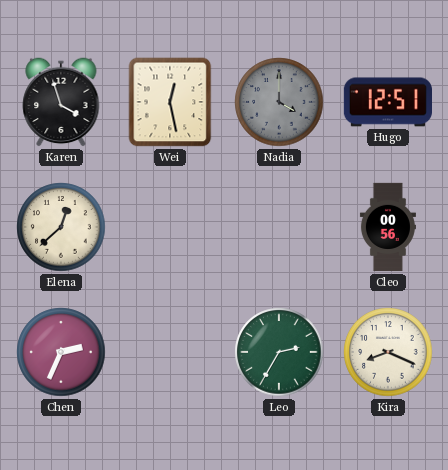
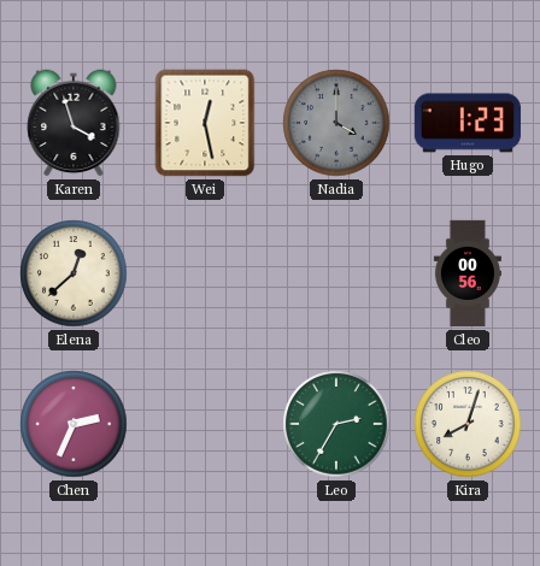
Hugo: 12:51 -> 1:23
Kira: 8:19 -> 8:03
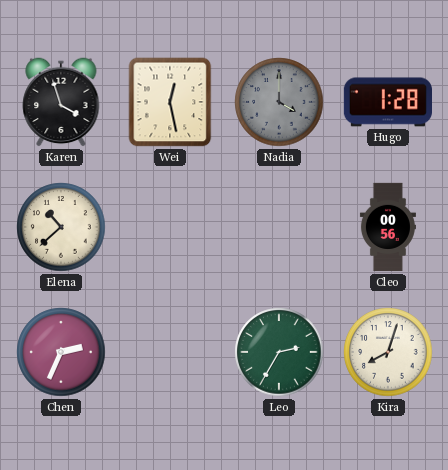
Hugo: 1:23 -> 1:28
Elena: 12:38 -> 10:38
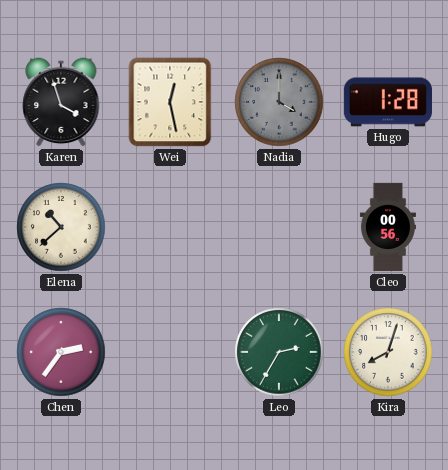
Chen: 2:34 -> 2:36
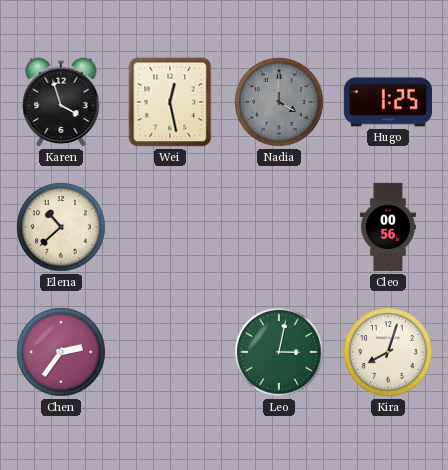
Hugo: 1:28 -> 1:25
Leo: 2:35 -> 3:02
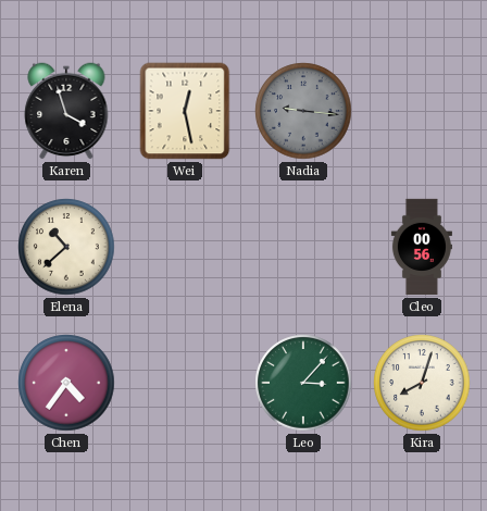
Nadia: 4:00 -> 9:16
Hugo: 1:25 -> none
Chen: 2:36 -> 4:36
Leo: 3:02 -> 3:07
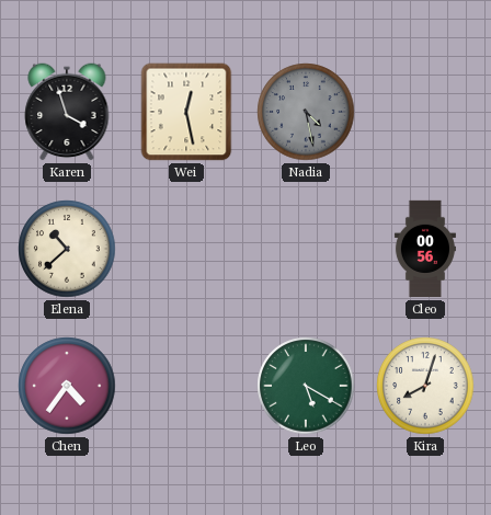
Nadia: 9:16 -> 4:28
Leo: 3:07 -> 5:20
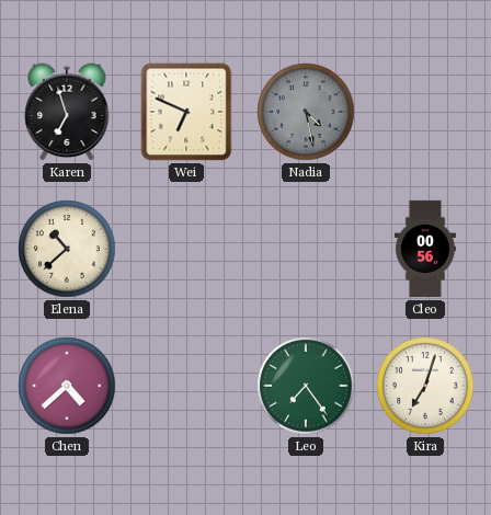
Karen: 3:57 -> 6:57
Wei: 12:28 -> 6:49
Chen: 4:36 -> 4:38
Leo: 5:20 -> 7:24
Kira: 8:03 -> 7:03
